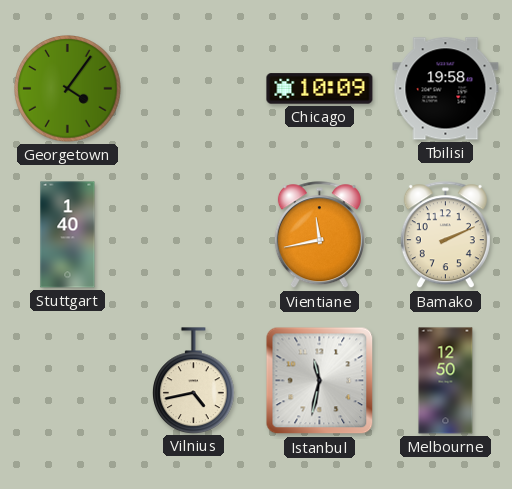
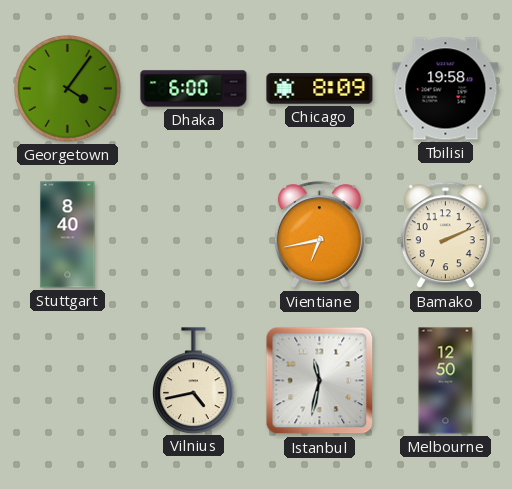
Dhaka: none -> 6:00
Chicago: 10:09 -> 8:09
Stuttgart: 1:40 -> 8:40
Vientiane: 11:43 -> 6:43
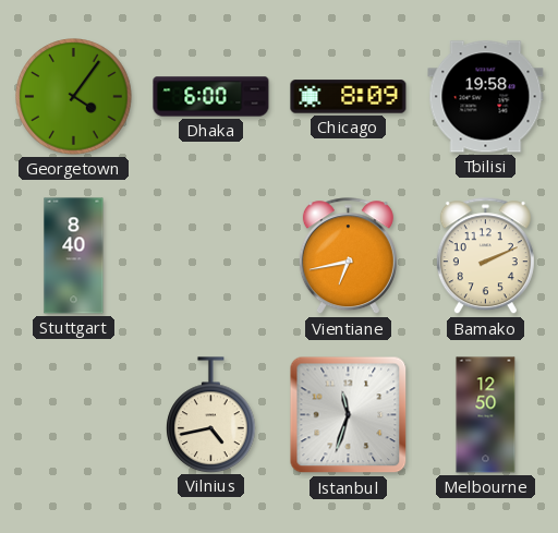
Istanbul: 11:32 -> 11:33
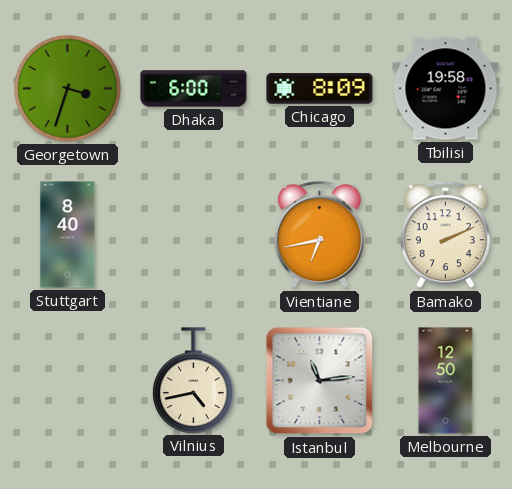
Georgetown: 4:06 -> 3:33
Istanbul: 11:33 -> 11:14
